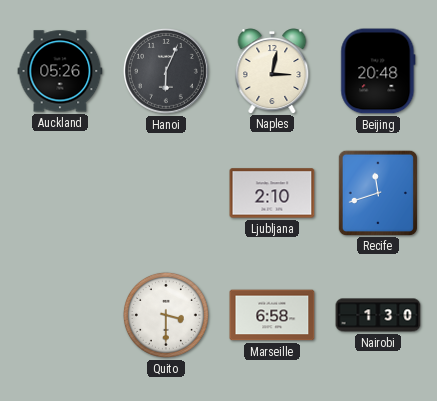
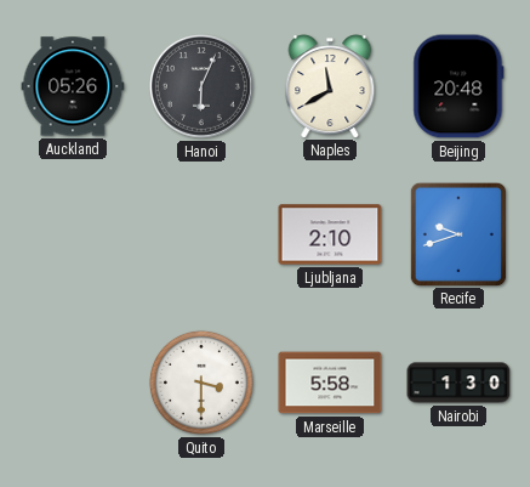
Naples: 3:02 -> 11:40
Recife: 11:42 -> 9:42
Marseille: 6:58 -> 5:58
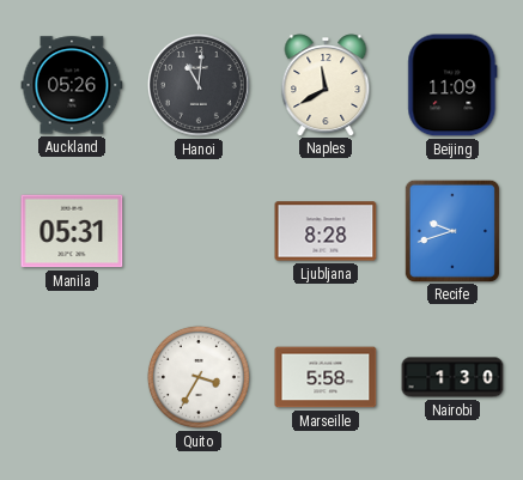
Hanoi: 6:04 -> 11:01
Beijing: 20:48 -> 11:09
Manila: none -> 05:31
Ljubljana: 2:10 -> 8:28
Quito: 3:30 -> 3:35
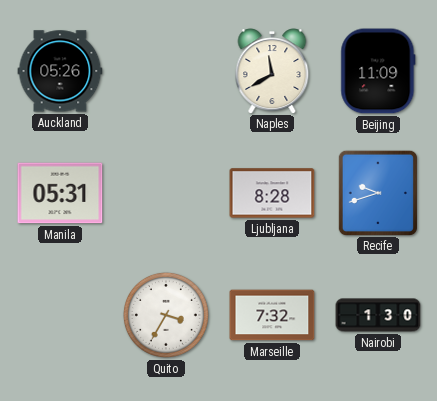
Hanoi: 11:01 -> none
Marseille: 5:58 -> 7:32
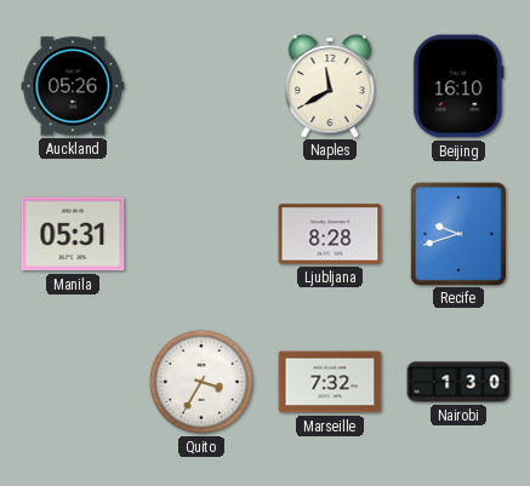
Beijing: 11:09 -> 16:10
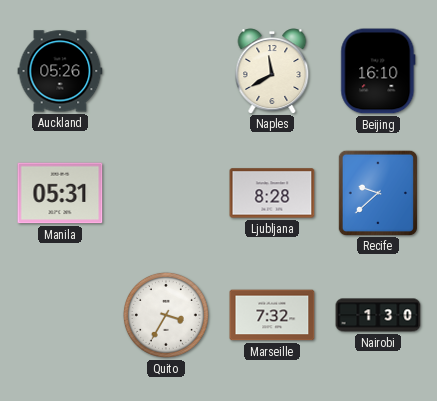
Recife: 9:42 -> 9:38
